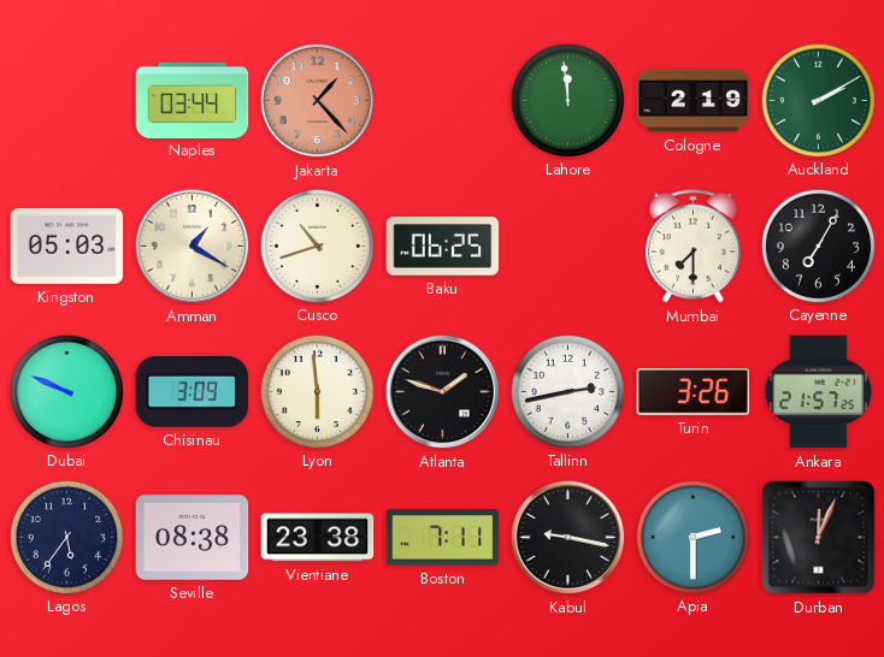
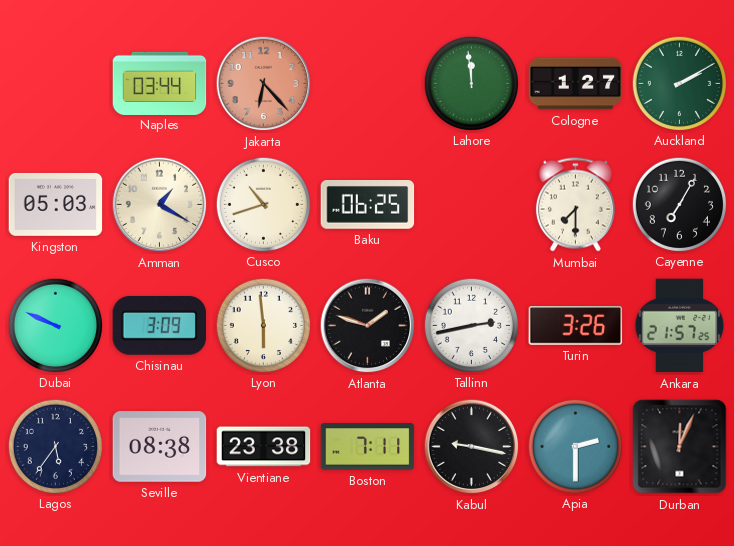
Jakarta: 1:23 -> 6:23
Cologne: 2:19 -> 1:27
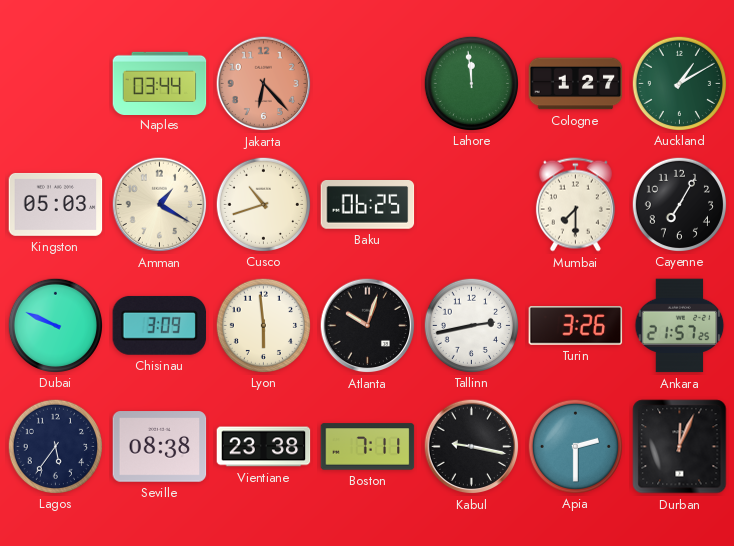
Auckland: 2:10 -> 1:10
Atlanta: 1:48 -> 10:03
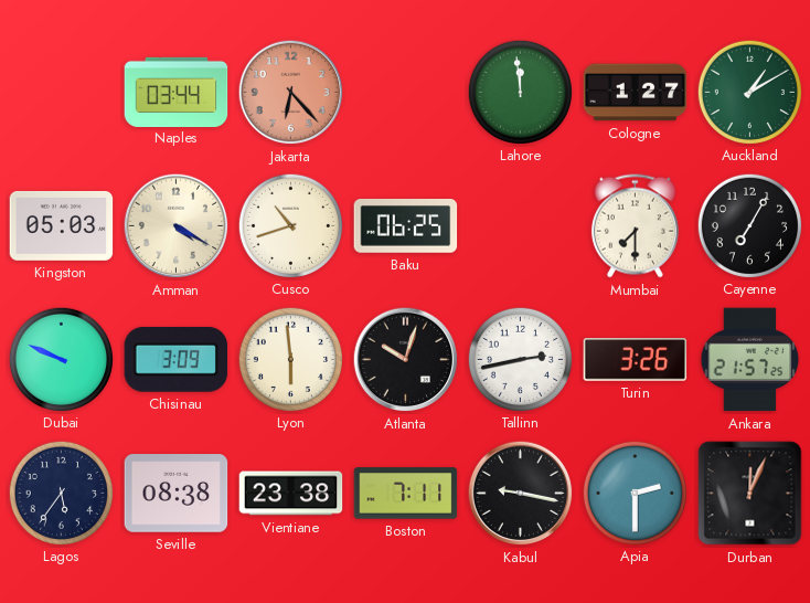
Amman: 1:20 -> 4:20
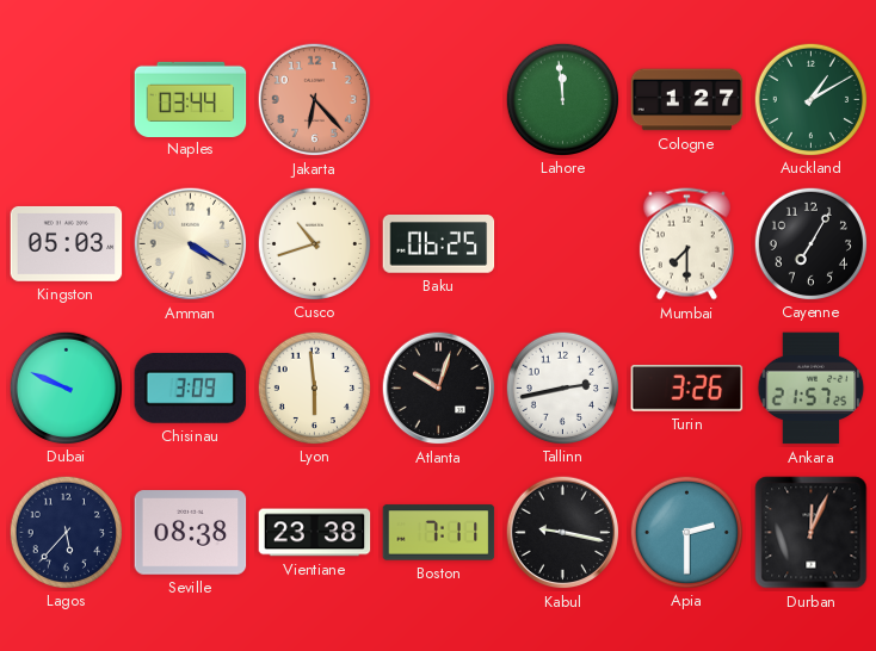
Lagos: 5:36 -> 5:37
